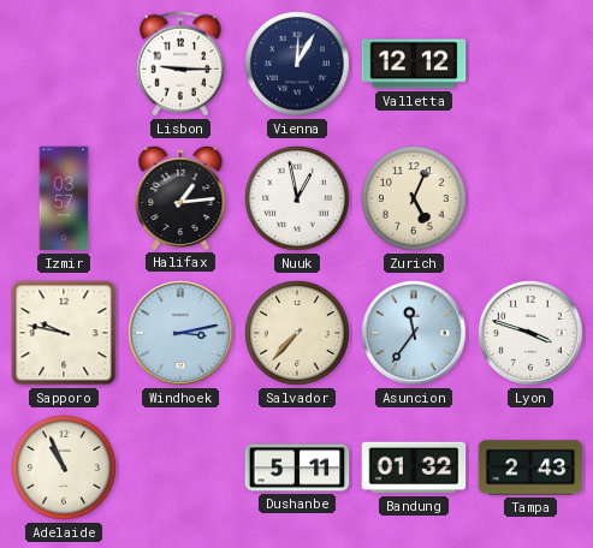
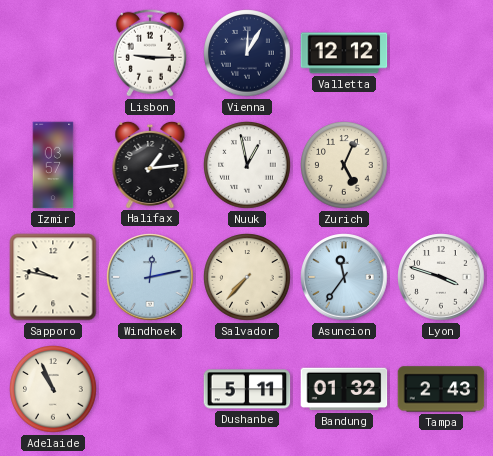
Windhoek: 3:13 -> 12:13
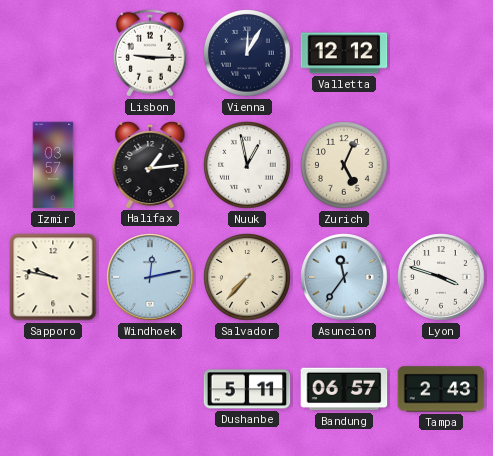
Adelaide: 10:56 -> none
Bandung: 01:32 -> 06:57
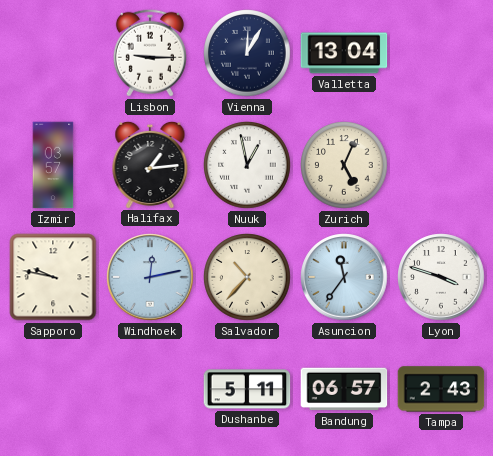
Valletta: 12:12 -> 13:04
Salvador: 7:37 -> 10:37
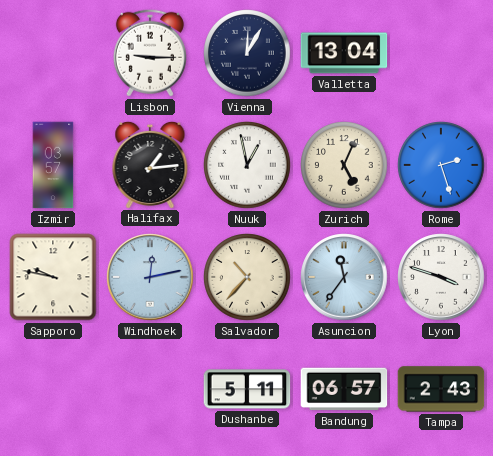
Rome: none -> 2:27
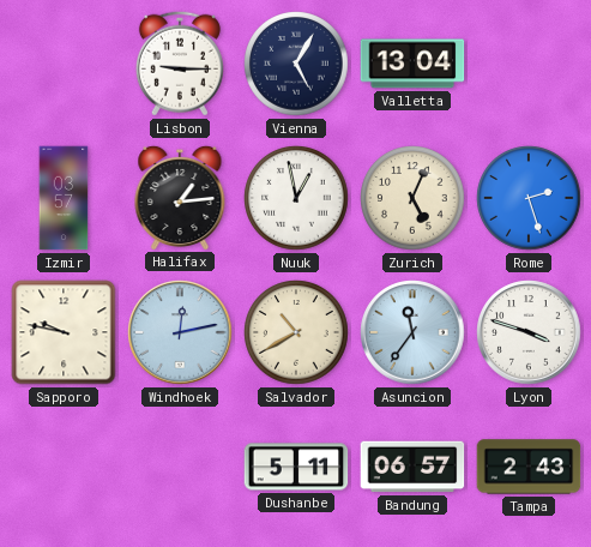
Vienna: 12:05 -> 5:05
Salvador: 10:37 -> 10:40
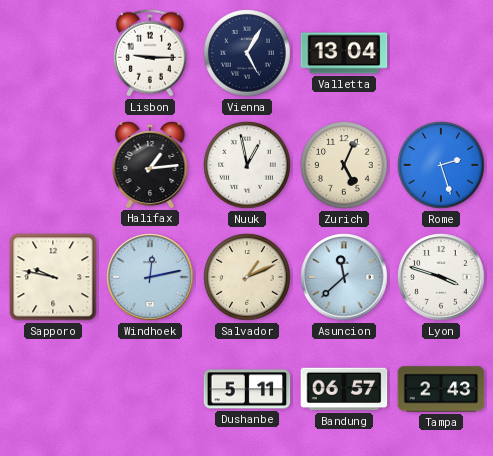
Izmir: 03:57 -> none
Salvador: 10:40 -> 1:11
Asuncion: 11:36 -> 11:38
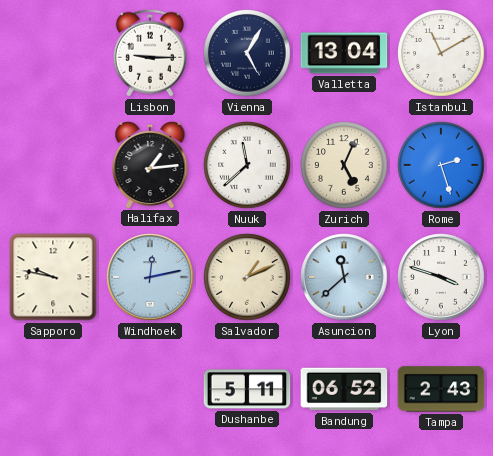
Istanbul: none -> 11:10
Nuuk: 12:58 -> 11:38
Bandung: 06:57 -> 06:52
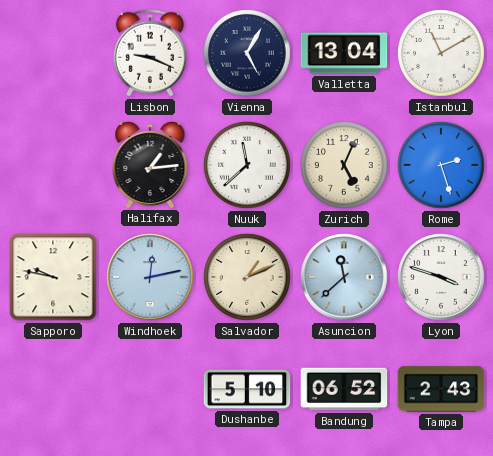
Lisbon: 9:15 -> 9:19
Dushanbe: 5:11 -> 5:10
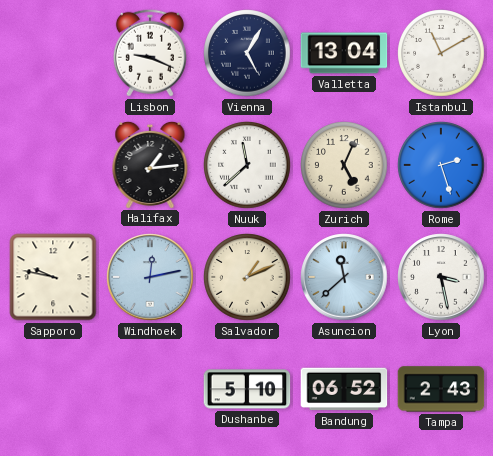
Lyon: 3:48 -> 3:28
